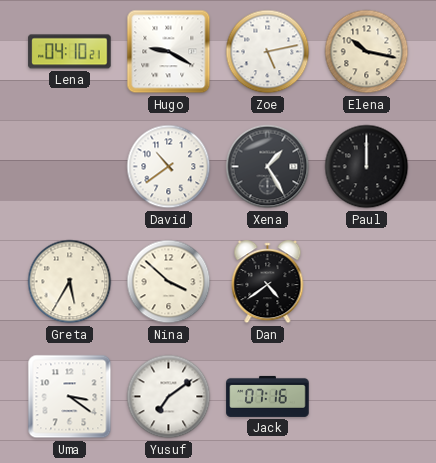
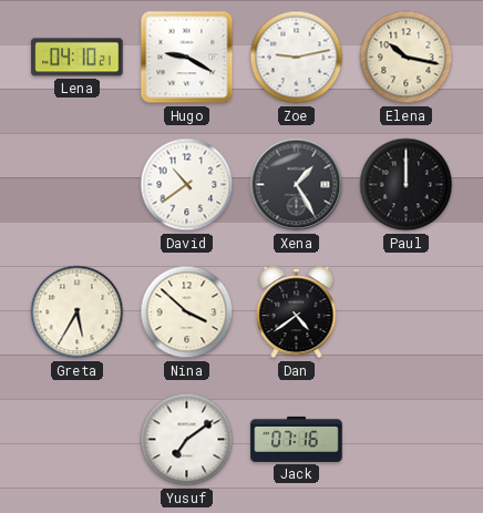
Zoe: 5:13 -> 9:13
Uma: 3:21 -> none
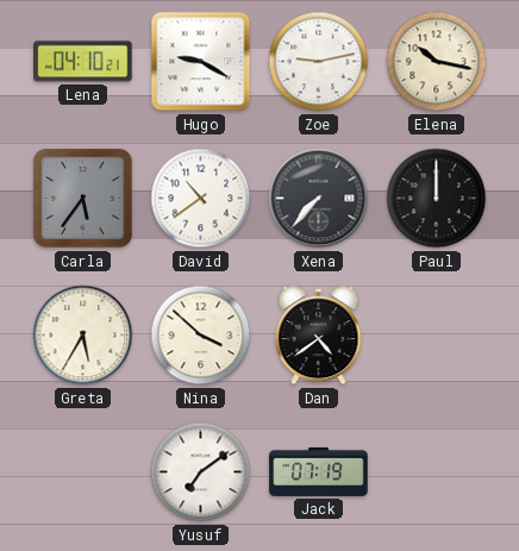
Carla: none -> 5:36
Xena: 1:25 -> 7:37
Jack: 07:16 -> 07:19
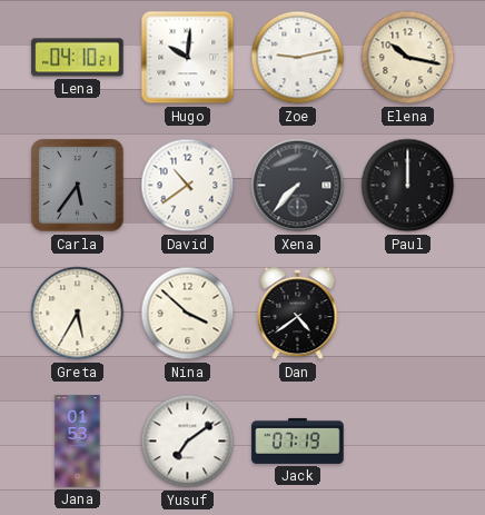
Hugo: 9:20 -> 10:01
Jana: none -> 01:53
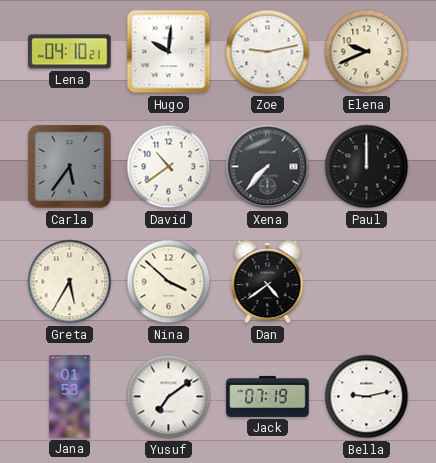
Elena: 10:17 -> 9:41
Bella: none -> 9:13
